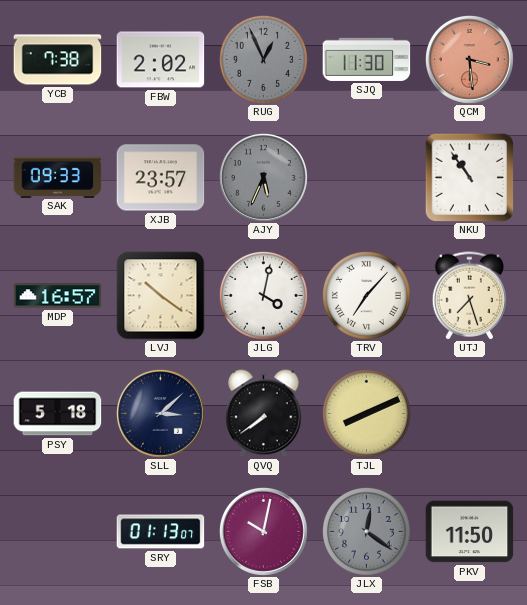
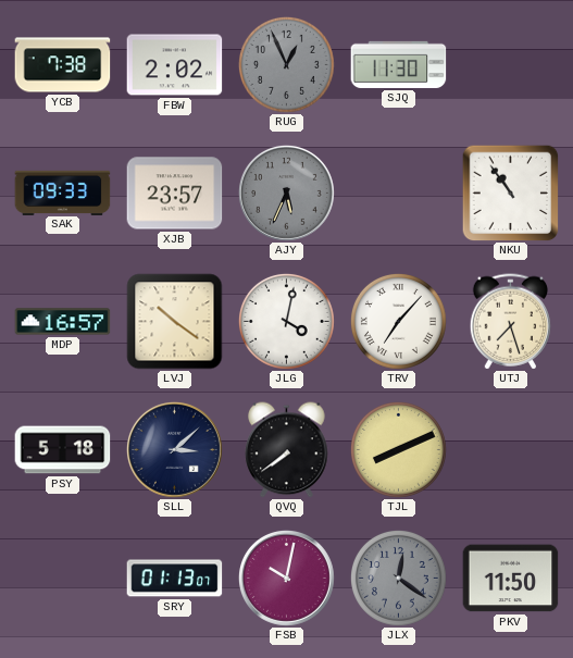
QCM: 3:29 -> none
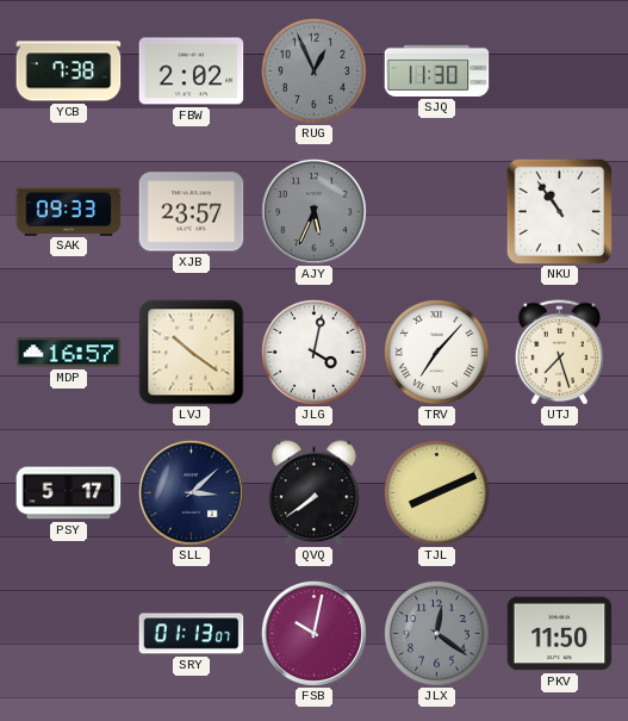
PSY: 5:18 -> 5:17
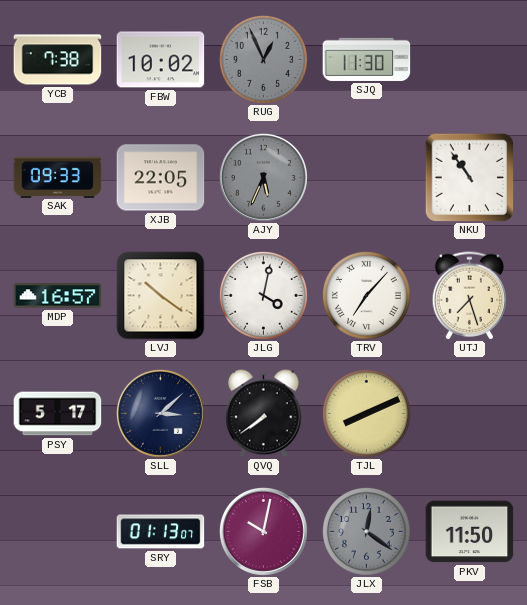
FBW: 2:02 -> 10:02
XJB: 23:57 -> 22:05
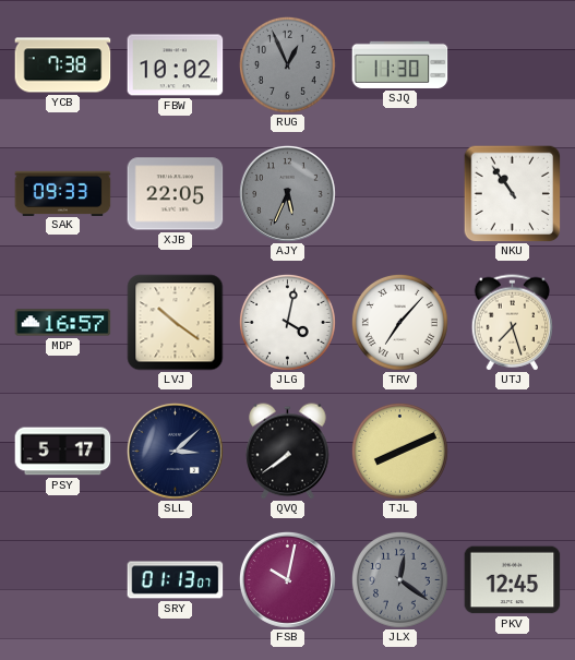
PKV: 11:50 -> 12:45
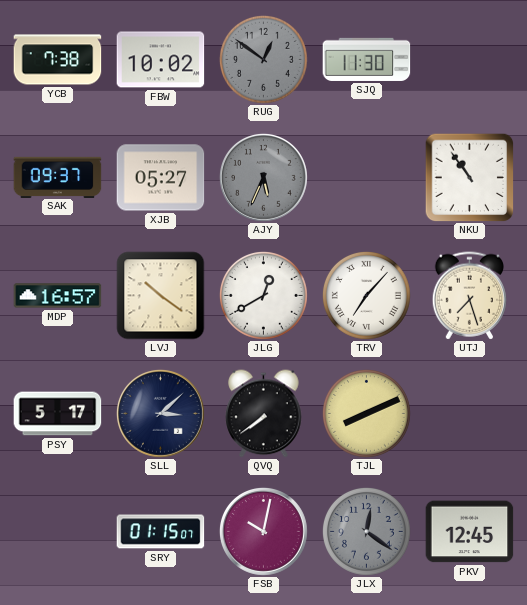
RUG: 12:56 -> 12:51
SAK: 09:33 -> 09:37
XJB: 22:05 -> 05:27
JLG: 4:02 -> 12:40
SRY: 01:13 -> 01:15
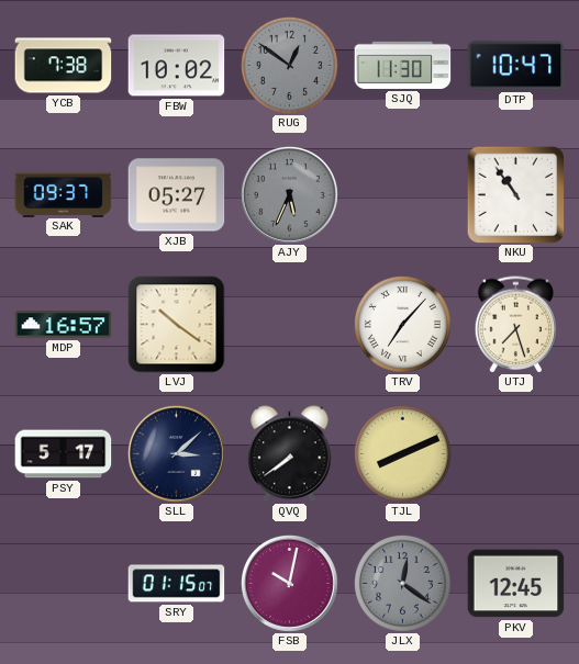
DTP: none -> 10:47
JLG: 12:40 -> none
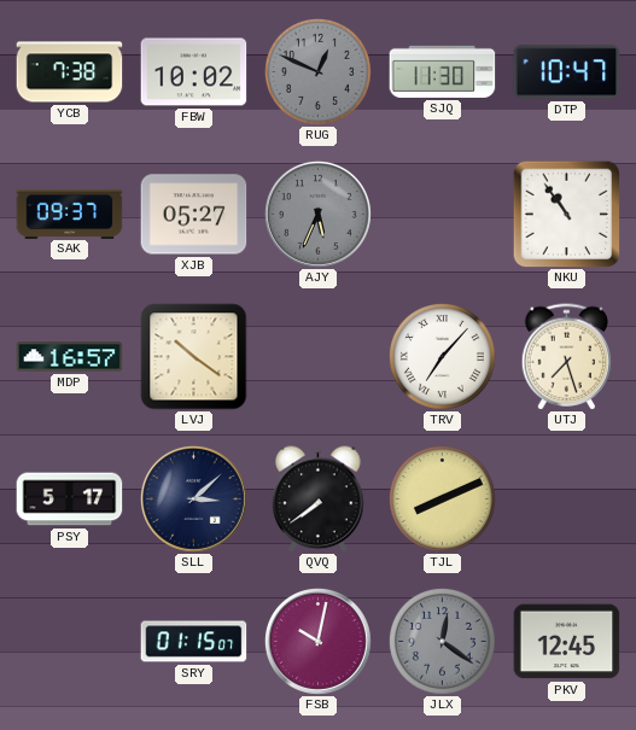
RUG: 12:51 -> 12:49
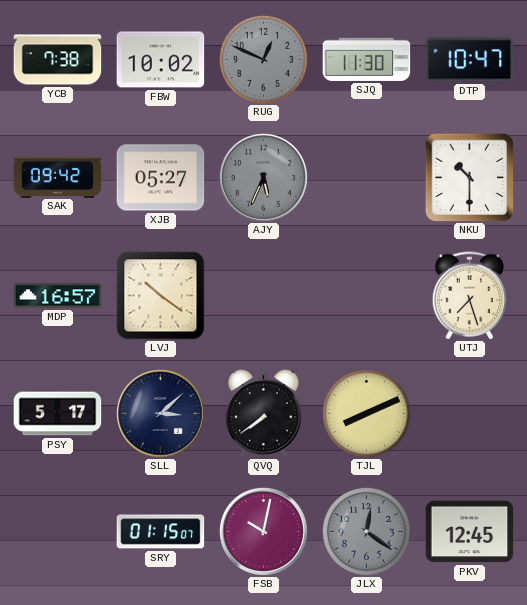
SAK: 09:37 -> 09:42
NKU: 10:54 -> 10:30
TRV: 7:07 -> none
